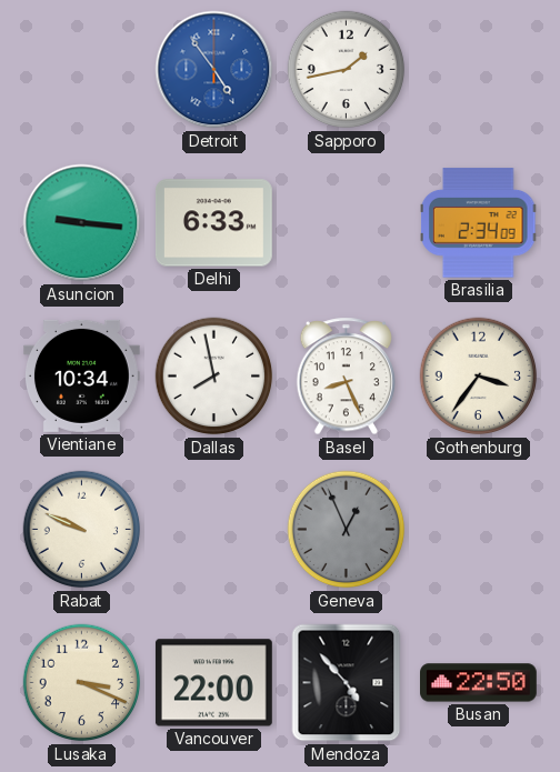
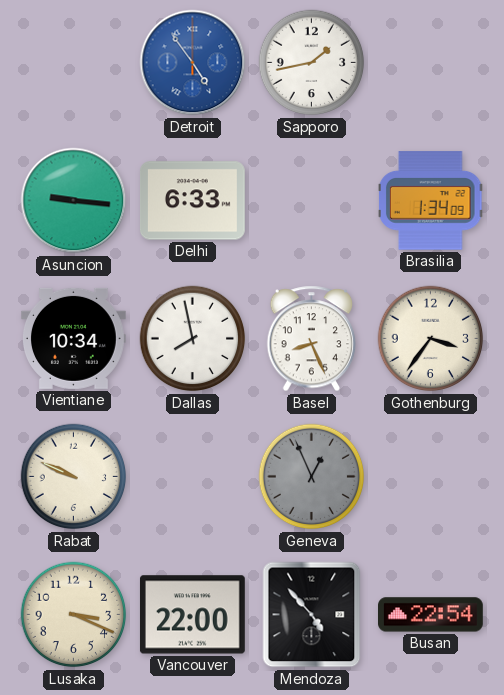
Brasilia: 2:34 -> 1:34
Busan: 22:50 -> 22:54
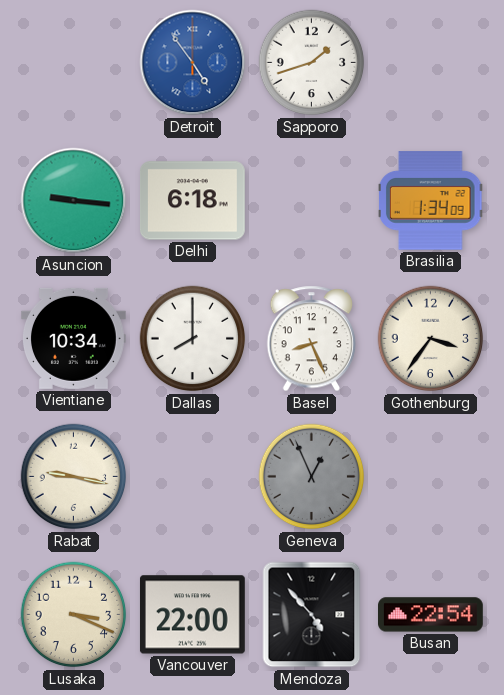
Sapporo: 1:43 -> 1:42
Delhi: 6:33 -> 6:18
Dallas: 7:58 -> 8:00
Rabat: 9:49 -> 9:17
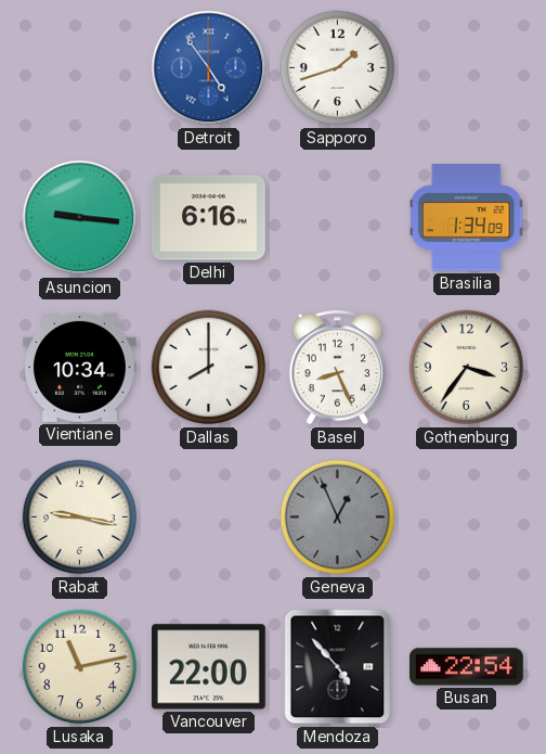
Delhi: 6:18 -> 6:16
Lusaka: 3:19 -> 11:13
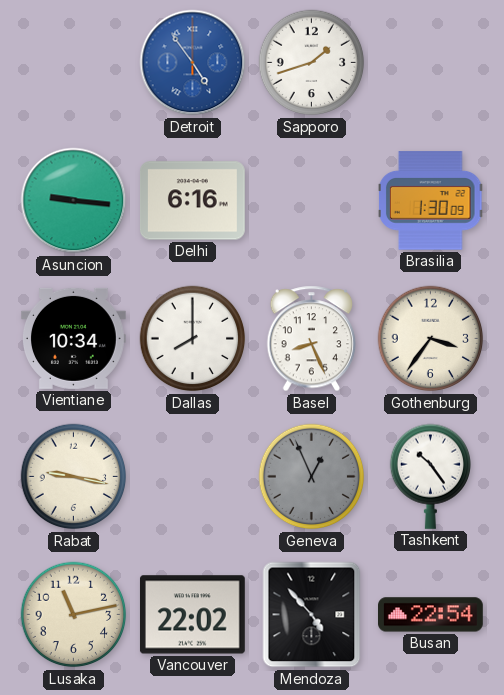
Brasilia: 1:34 -> 1:30
Tashkent: none -> 10:24
Vancouver: 22:00 -> 22:02
